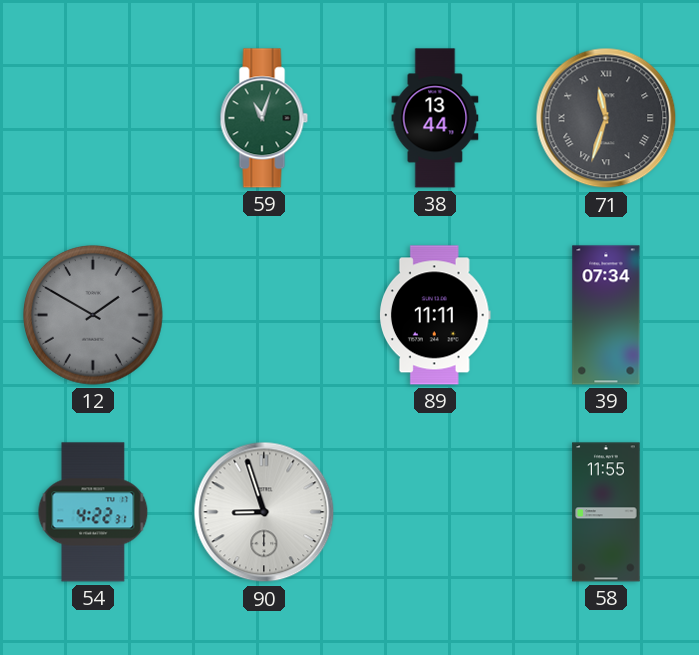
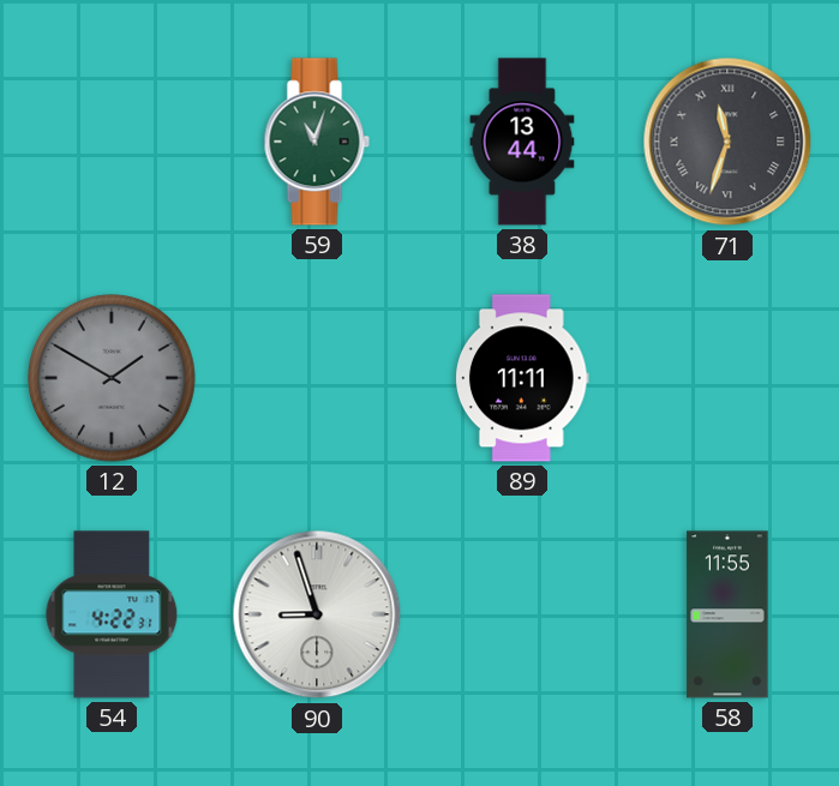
39: 07:34 -> none
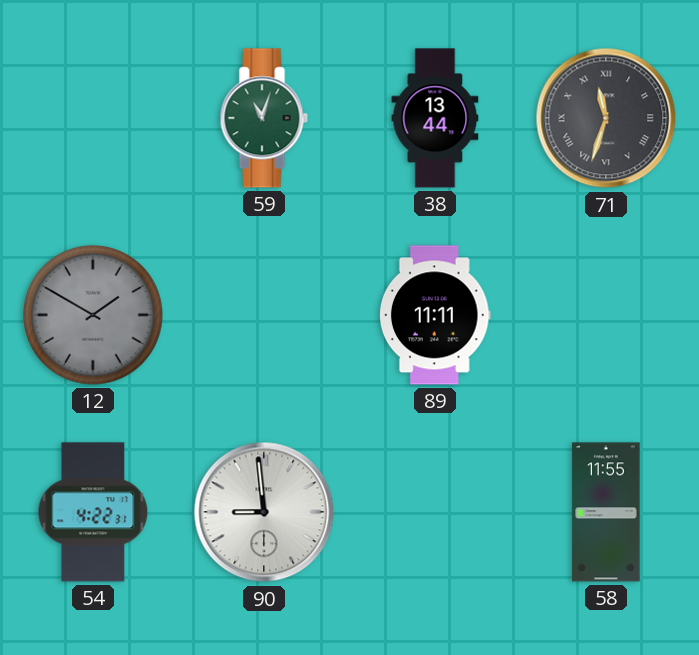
90: 8:57 -> 8:59
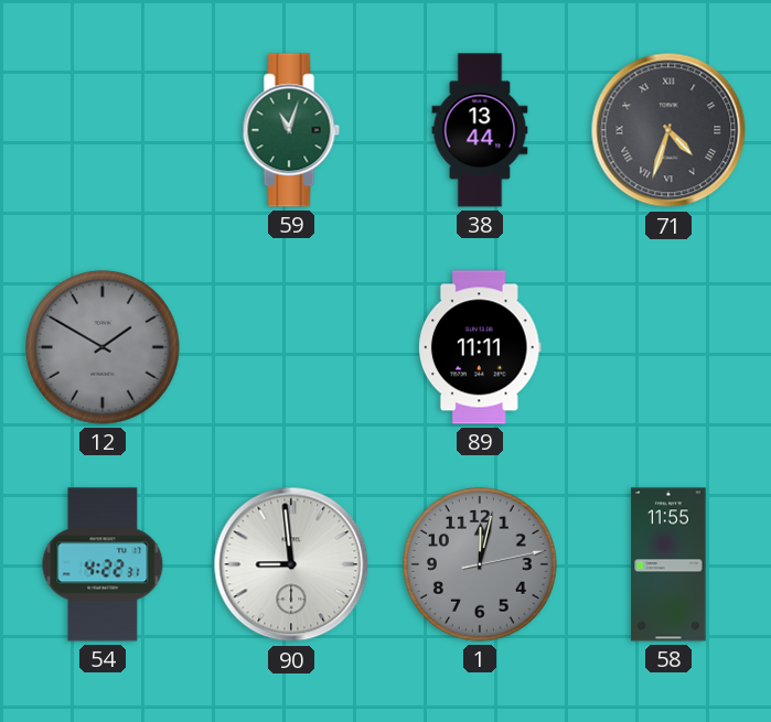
71: 11:33 -> 4:33
1: none -> 12:02
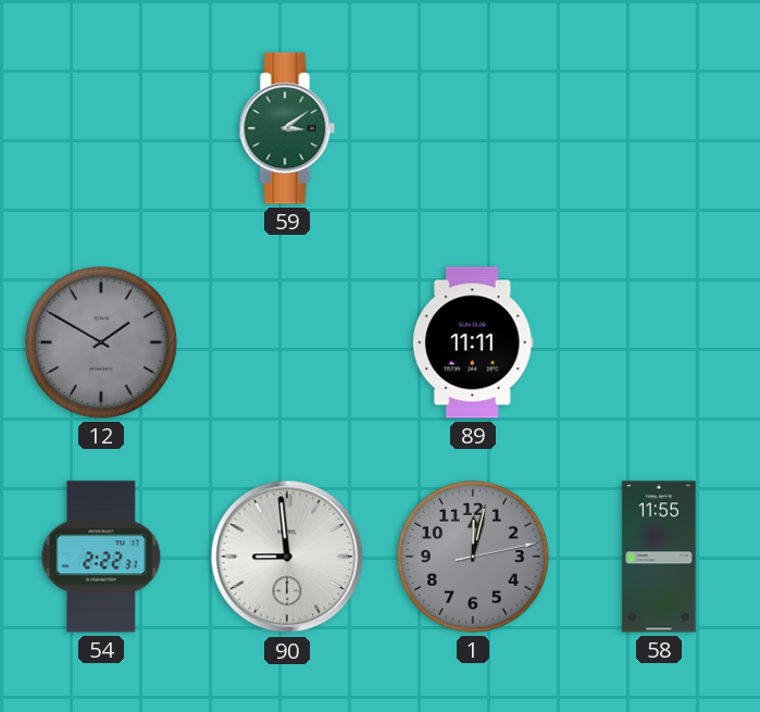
59: 11:03 -> 3:09
38: 13:44 -> none
71: 4:33 -> none
54: 4:22 -> 2:22
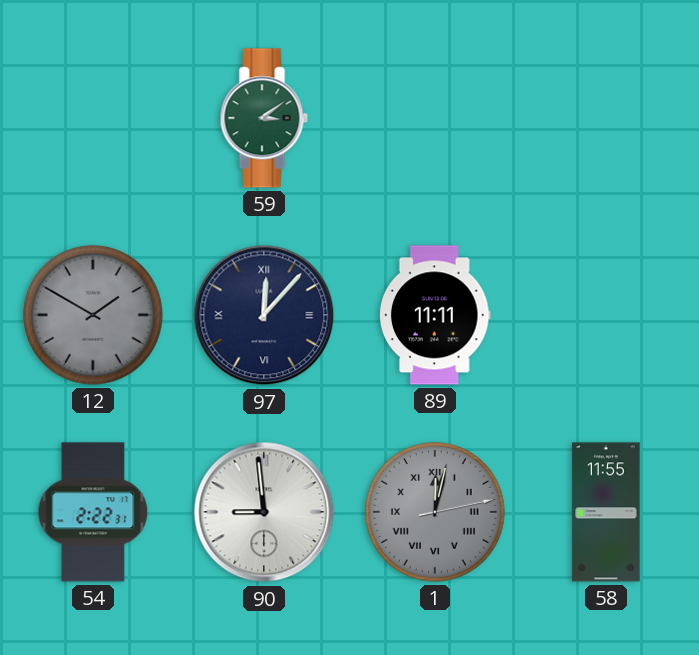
97: none -> 12:07
1 numerals: Arabic -> Roman
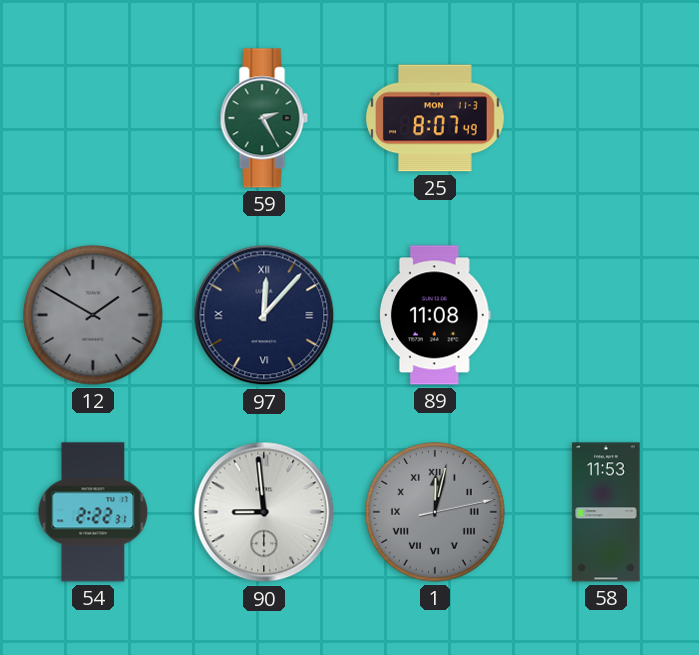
59: 3:09 -> 2:25
25: none -> 8:07
89: 11:11 -> 11:08
58: 11:55 -> 11:53
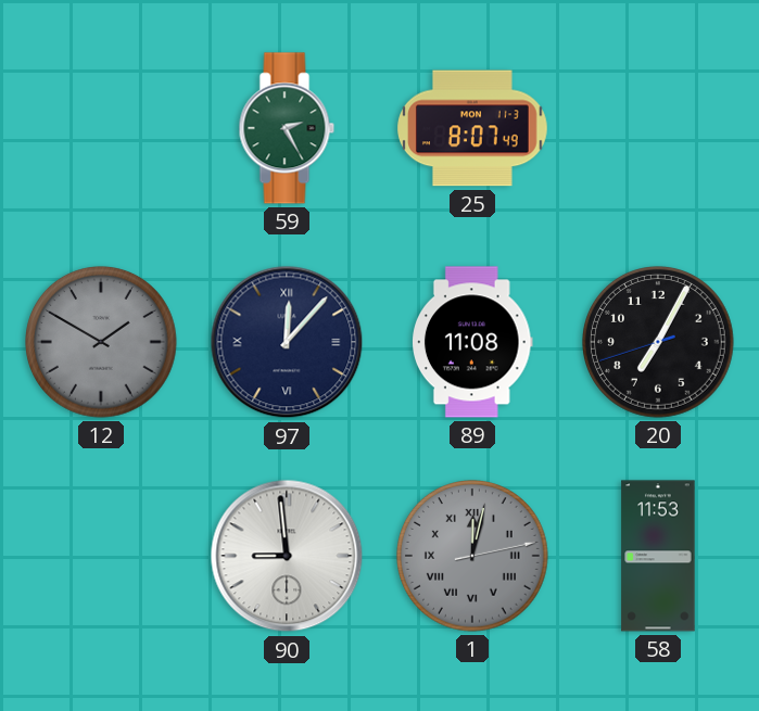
20: none -> 7:04
54: 2:22 -> none
